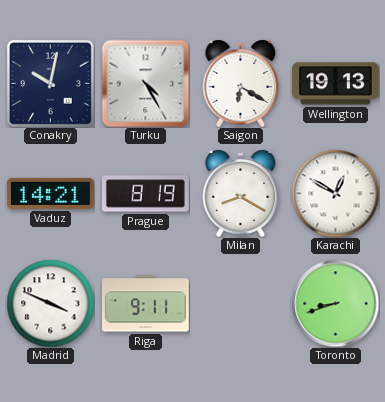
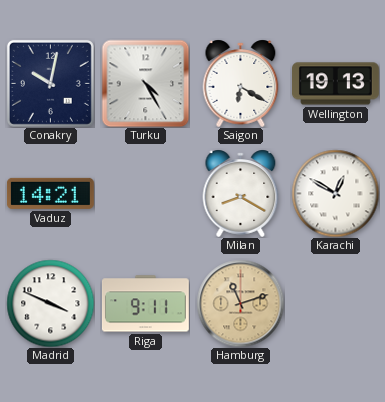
Prague: 8:19 -> none
Hamburg: none -> 11:12
Toronto: 8:42 -> none
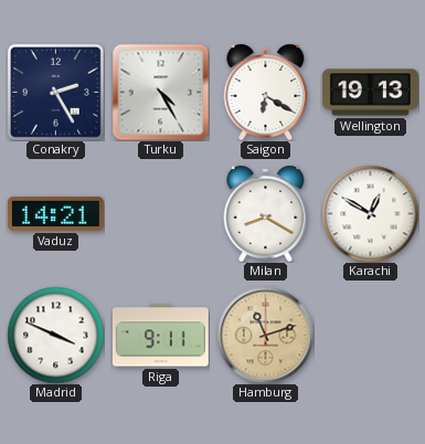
Conakry: 10:02 -> 2:25
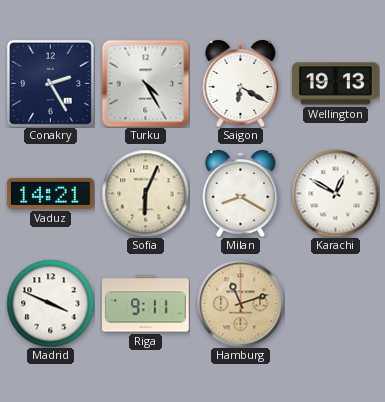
Sofia: none -> 6:04
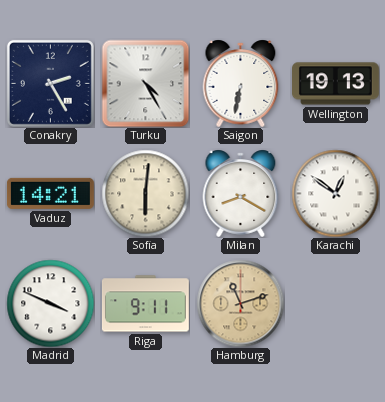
Saigon: 6:20 -> 6:32
Sofia: 6:04 -> 6:01
Karachi: 12:50 -> 12:51
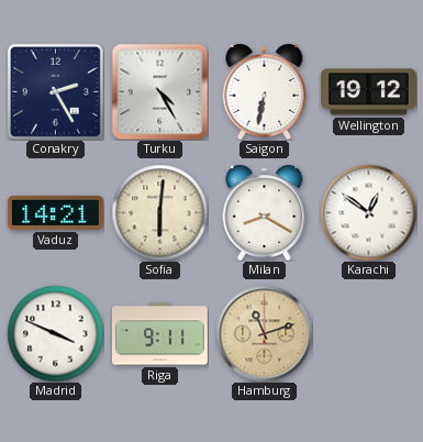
Wellington: 19:13 -> 19:12
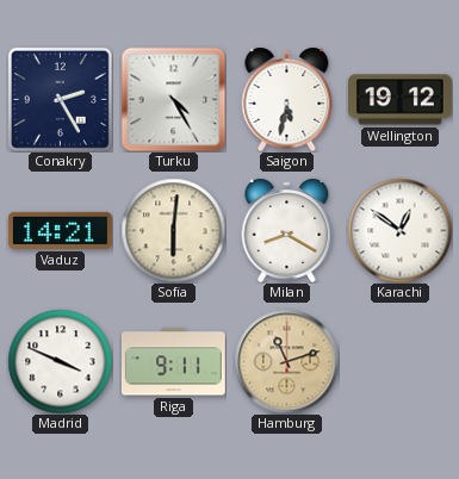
Saigon: 6:32 -> 5:32
